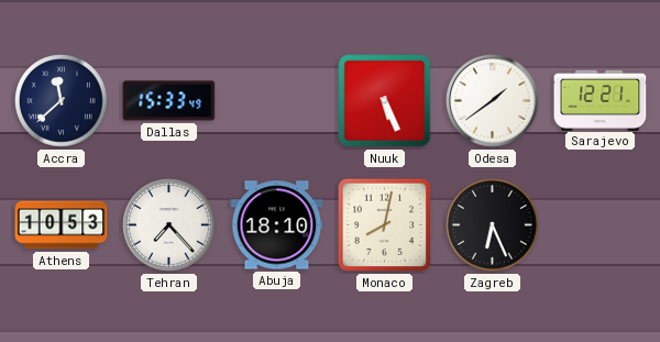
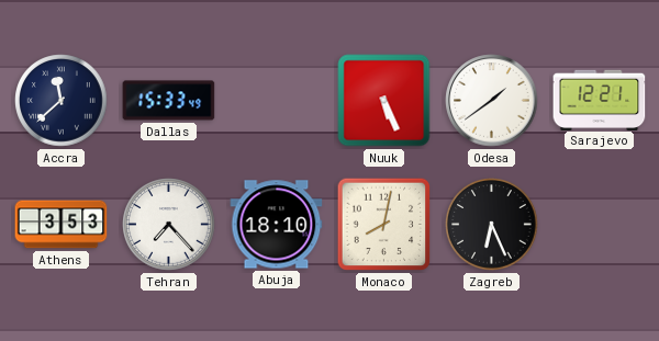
Athens: 10:53 -> 3:53
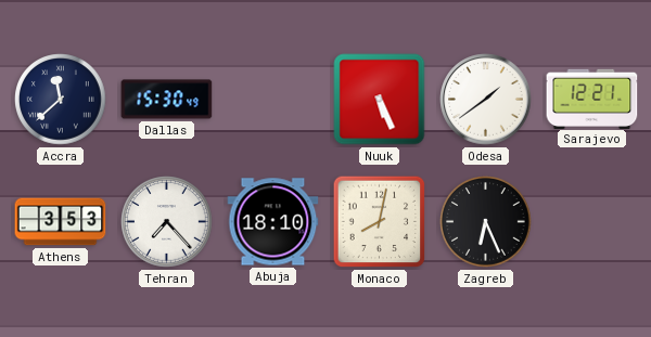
Dallas: 15:33 -> 15:30
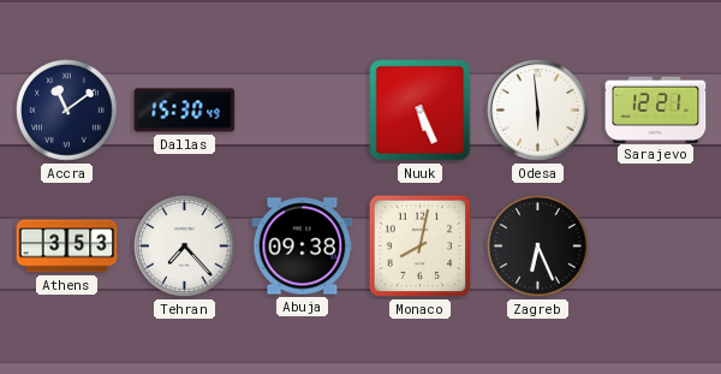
Accra: 11:38 -> 11:09
Odesa: 1:39 -> 5:59
Abuja: 18:10 -> 09:38
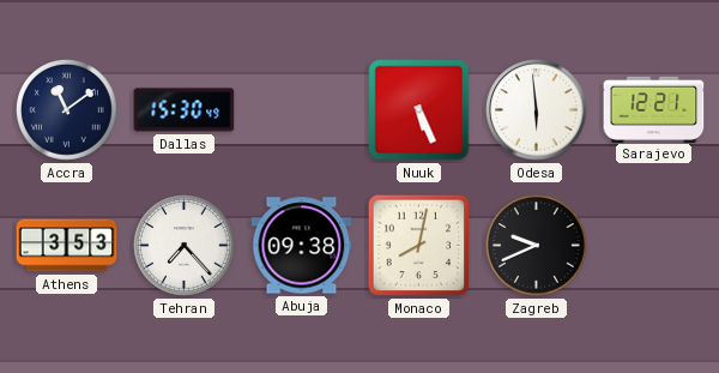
Zagreb: 6:26 -> 9:41
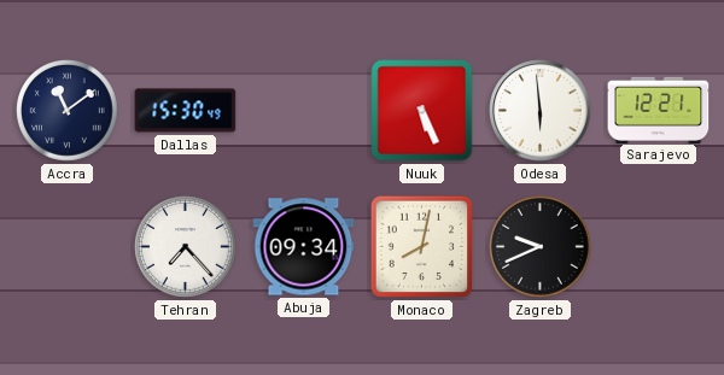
Athens: 3:53 -> none
Abuja: 09:38 -> 09:34
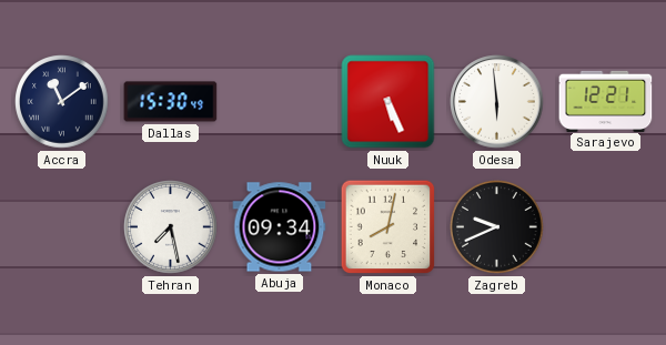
Tehran: 7:23 -> 7:28
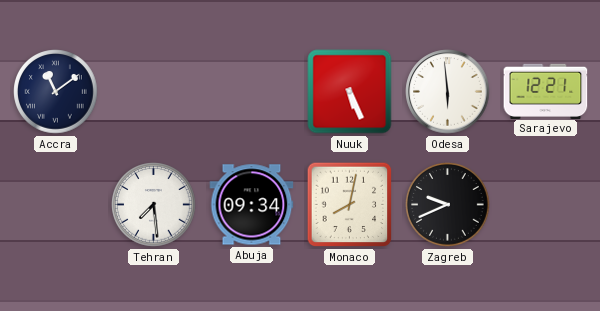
Dallas: 15:30 -> none
Tehran: 7:28 -> 7:29
